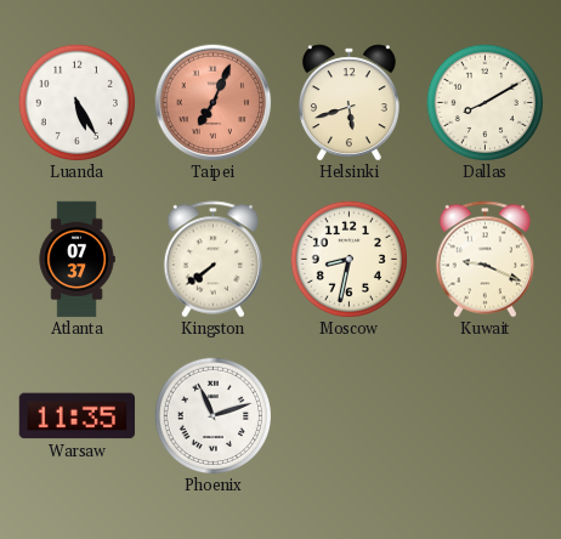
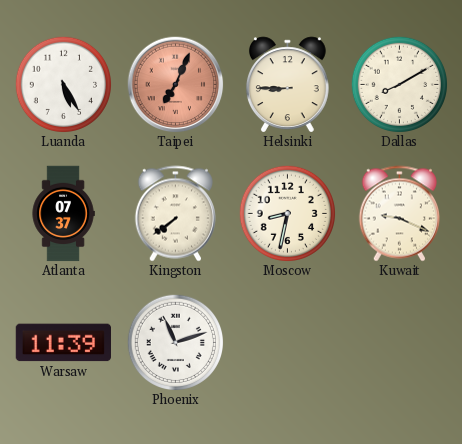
Helsinki: 5:42 -> 8:45
Warsaw: 11:35 -> 11:39
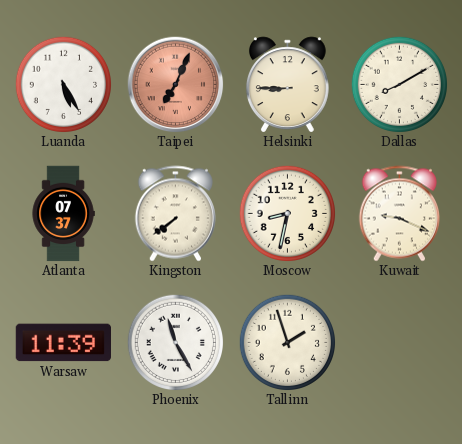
Phoenix: 11:12 -> 11:25
Tallinn: none -> 1:57
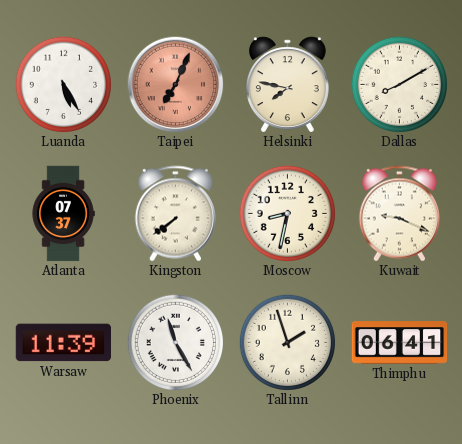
Helsinki: 8:45 -> 7:47
Thimphu: none -> 06:41
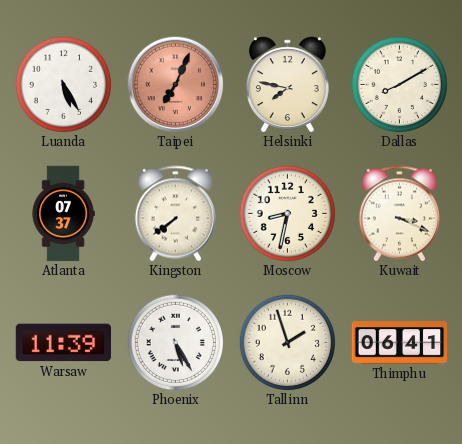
Kuwait: 9:19 -> 3:19
Phoenix: 11:25 -> 5:25
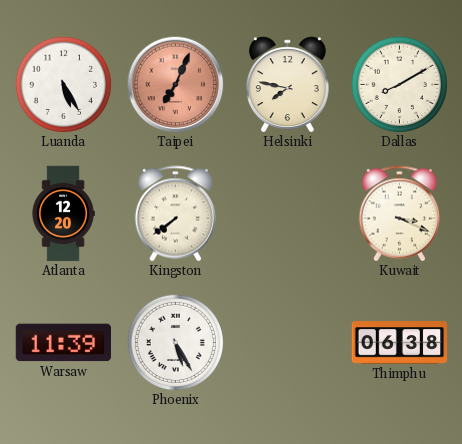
Atlanta: 07:37 -> 12:20
Moscow: 8:32 -> none
Tallinn: 1:57 -> none
Thimphu: 06:41 -> 06:38
